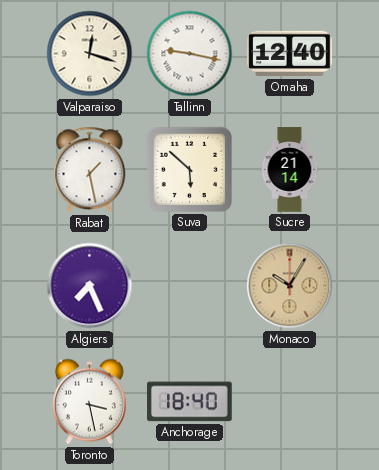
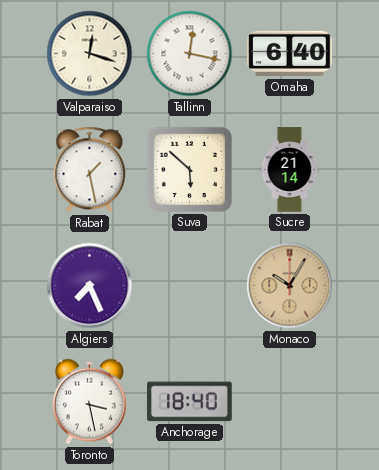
Tallinn: 9:17 -> 12:17
Omaha: 12:40 -> 6:40
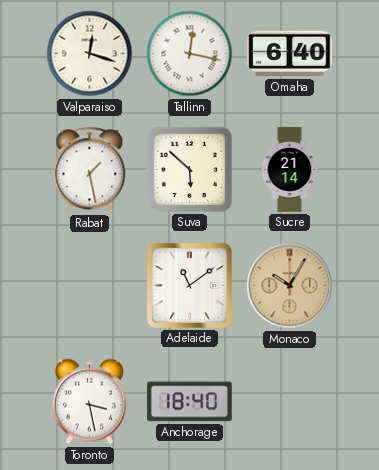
Algiers: 7:26 -> none
Adelaide: none -> 11:09
